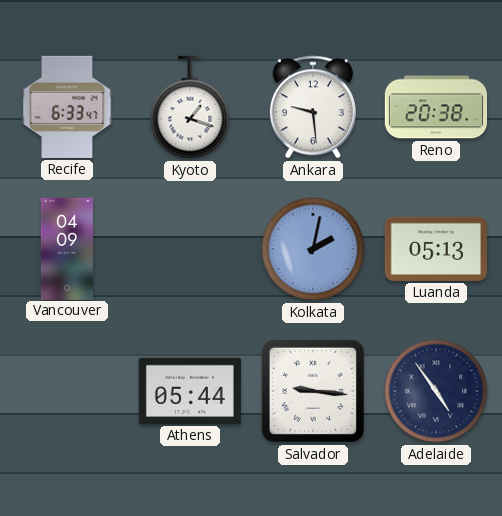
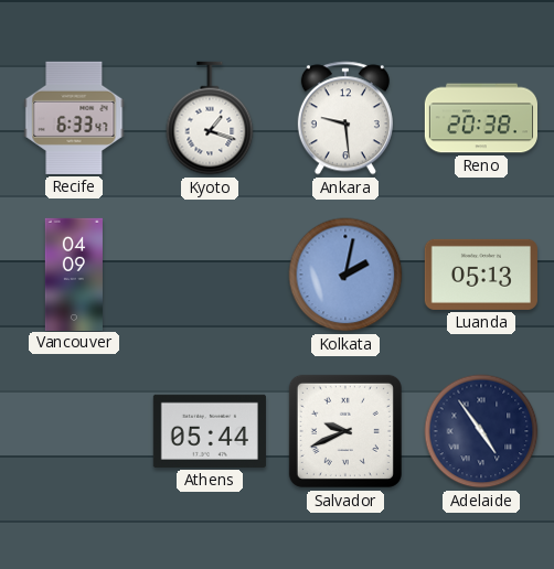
Salvador: 9:16 -> 9:41
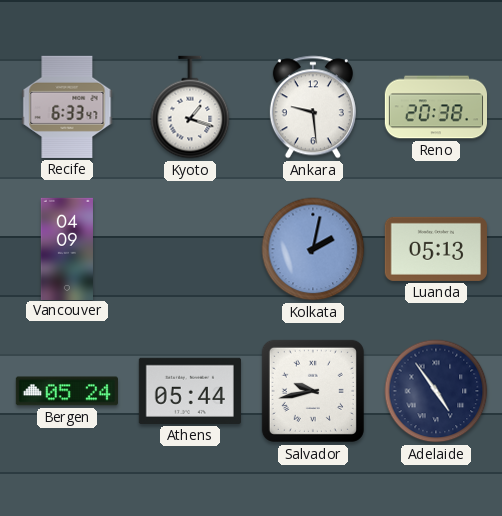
Bergen: none -> 05:24
Salvador: 9:41 -> 9:43
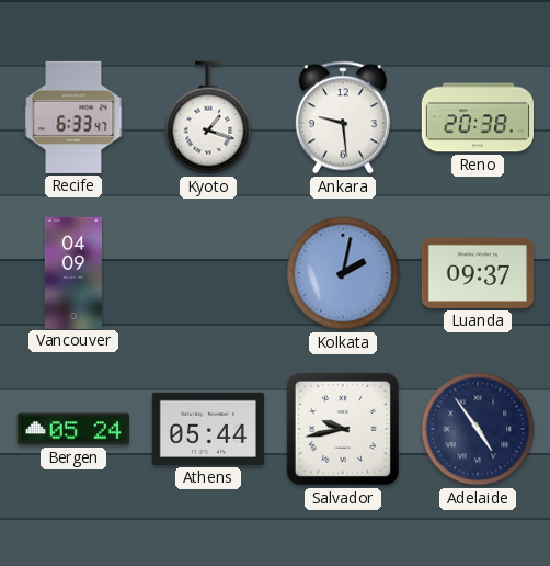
Luanda: 05:13 -> 09:37
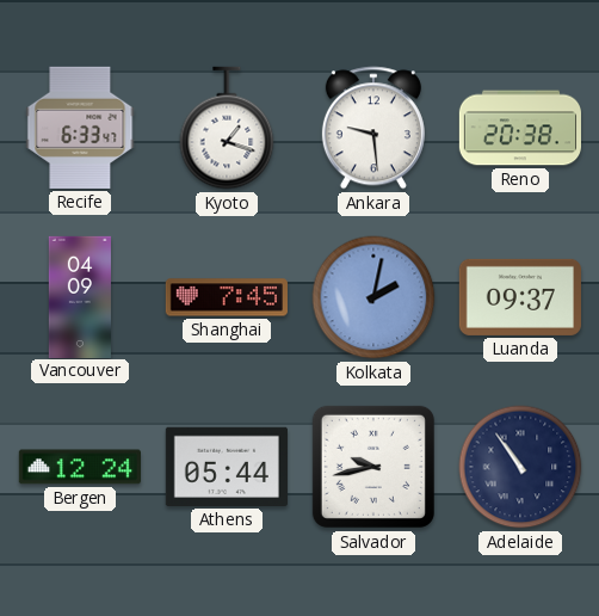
Shanghai: none -> 7:45
Bergen: 05:24 -> 12:24
Adelaide: 4:54 -> 10:54
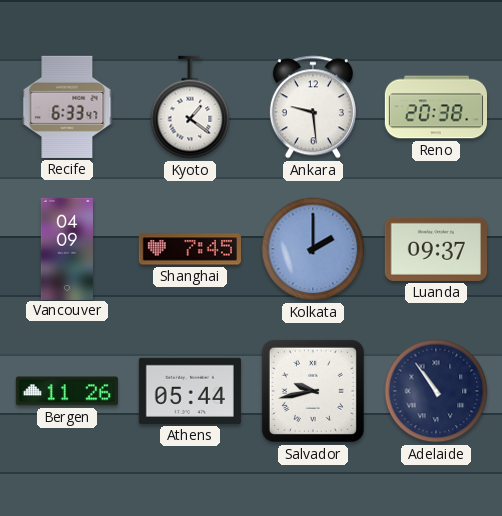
Kyoto: 1:18 -> 1:21
Kolkata: 2:02 -> 2:00
Bergen: 12:24 -> 11:26
